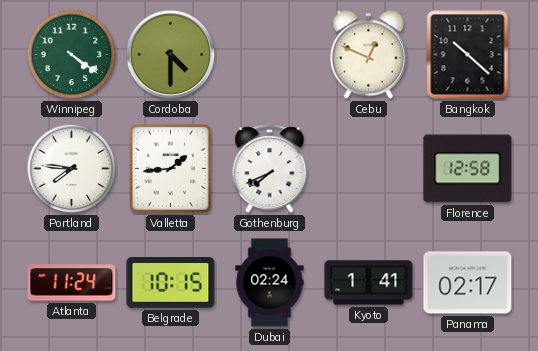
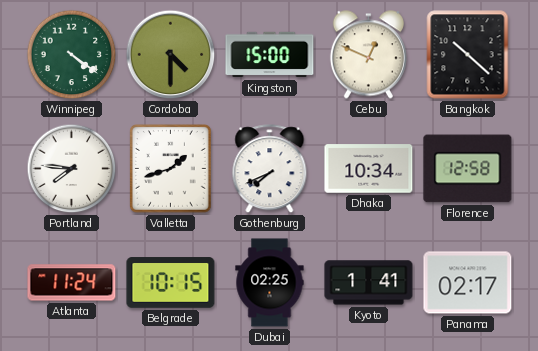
Kingston: none -> 15:00
Valletta: 1:44 -> 1:42
Dhaka: none -> 10:34
Dubai: 02:24 -> 02:25
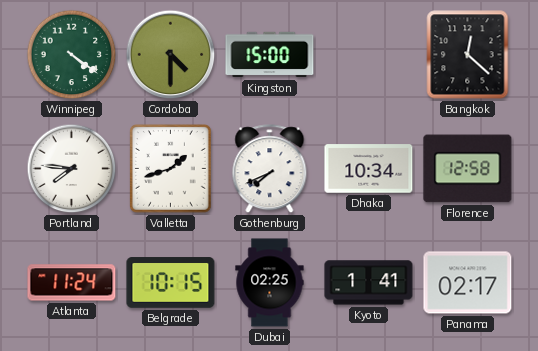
Cebu: 12:49 -> none
Bangkok: 10:22 -> 12:22
